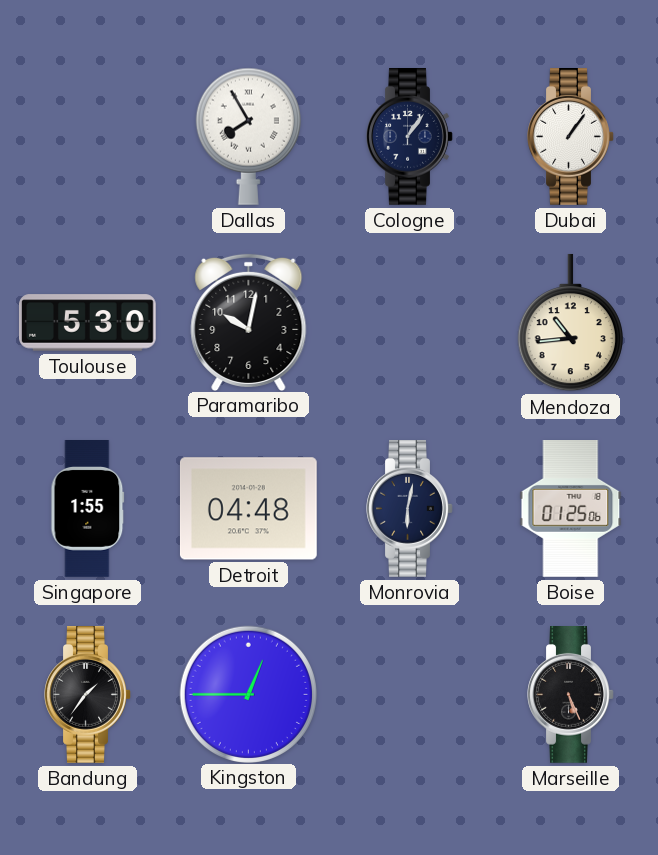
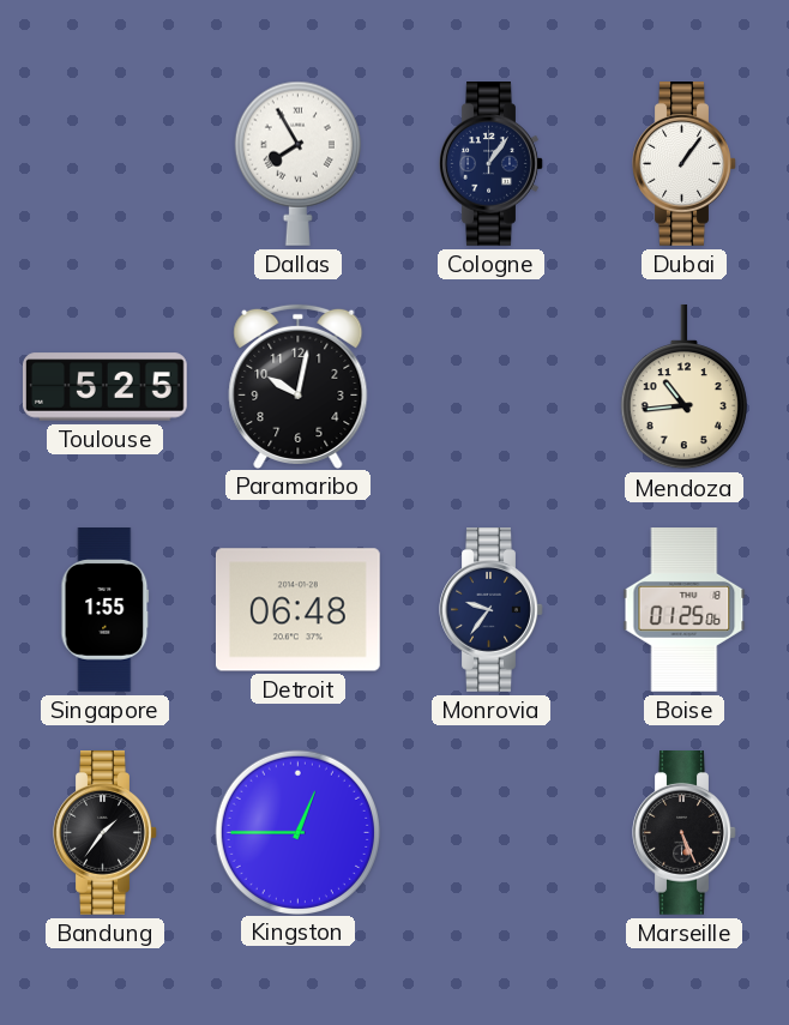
Toulouse: 5:30 -> 5:25
Detroit: 04:48 -> 06:48
Monrovia: 6:02 -> 9:36
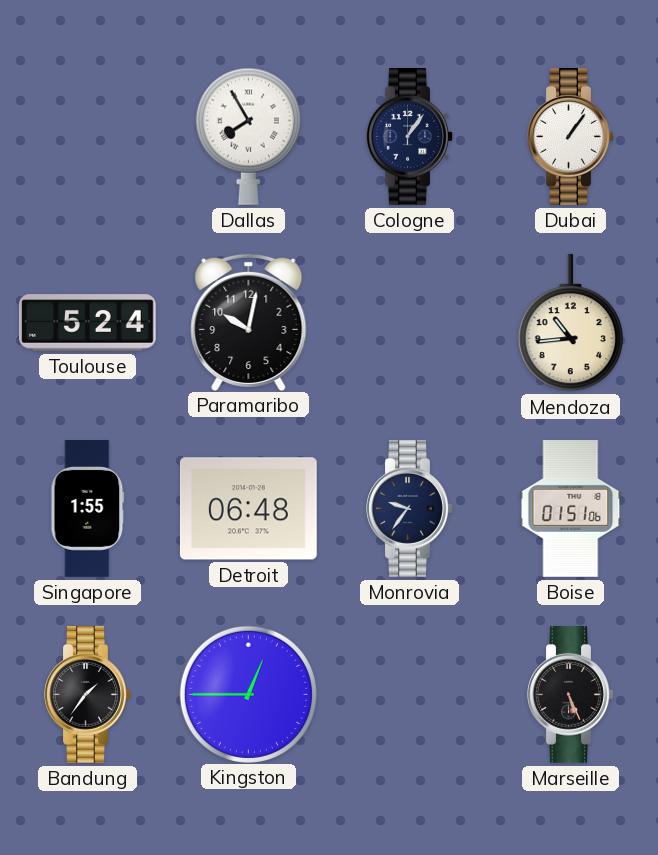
Toulouse: 5:25 -> 5:24
Boise: 01:25 -> 01:51
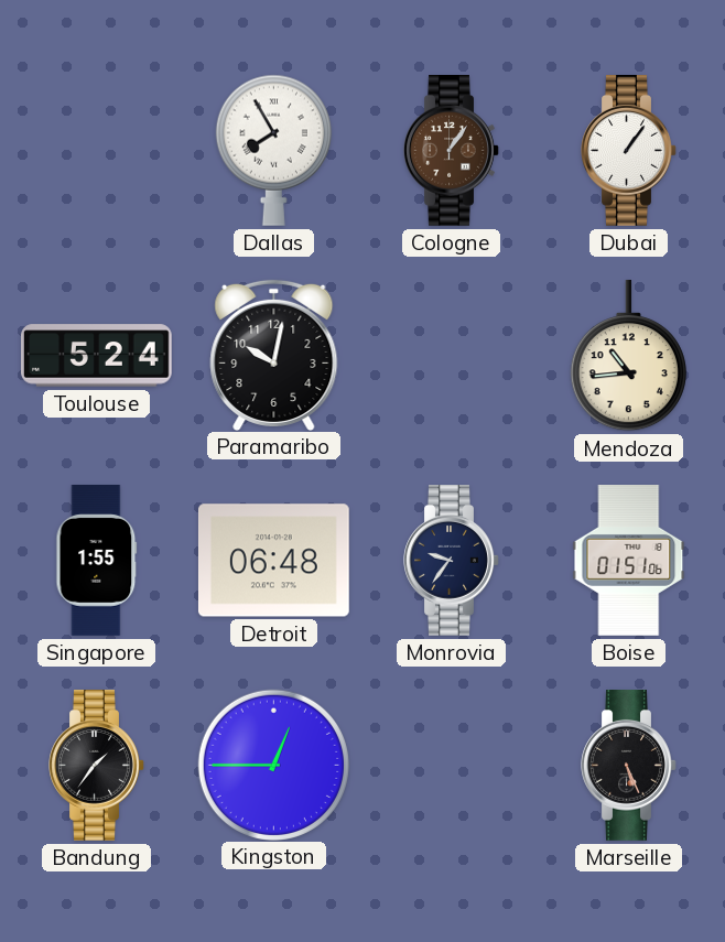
Cologne dial: navy -> brown
